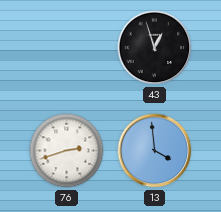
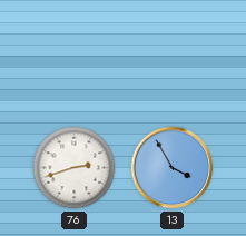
43: 12:57 -> none
13: 3:59 -> 3:55
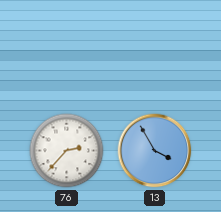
76: 2:42 -> 2:37
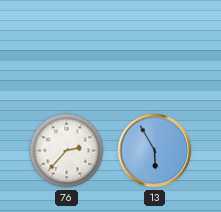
13: 3:55 -> 5:55
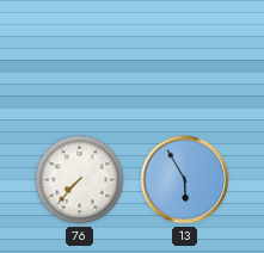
76: 2:37 -> 7:37
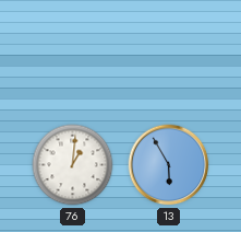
76: 7:37 -> 1:01
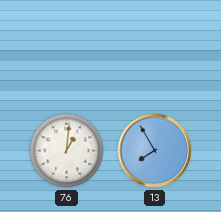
13: 5:55 -> 7:55
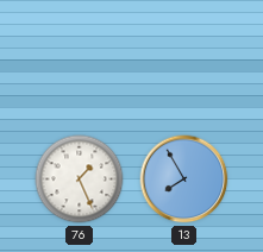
76: 1:01 -> 1:26
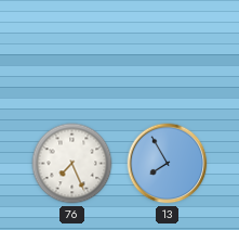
76: 1:26 -> 7:26
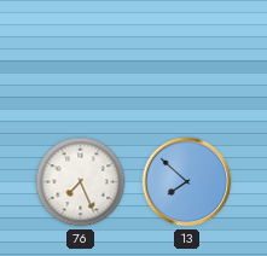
13: 7:55 -> 7:52
